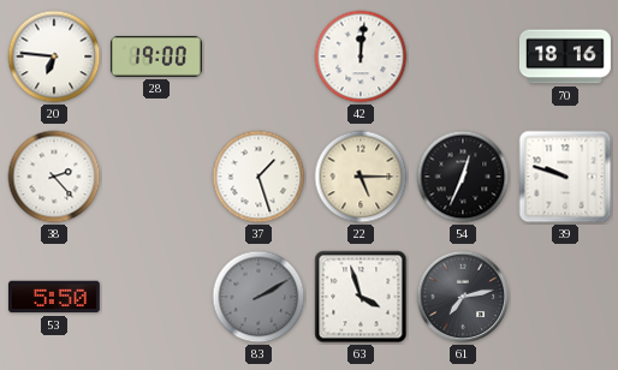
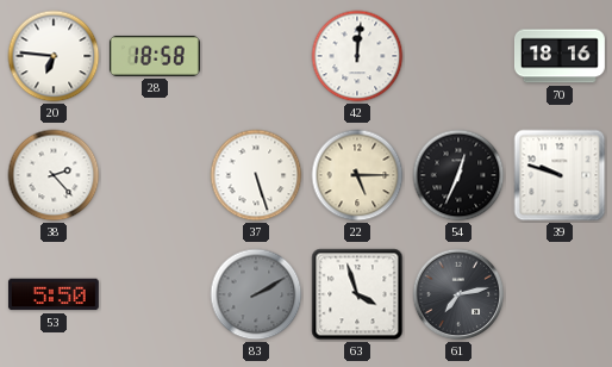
28: 19:00 -> 18:58
37: 1:27 -> 5:27
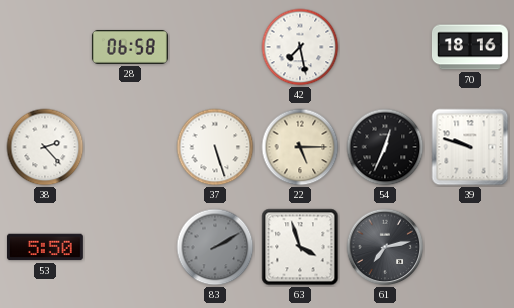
20: 6:46 -> none
28: 18:58 -> 06:58
42: 12:01 -> 7:28
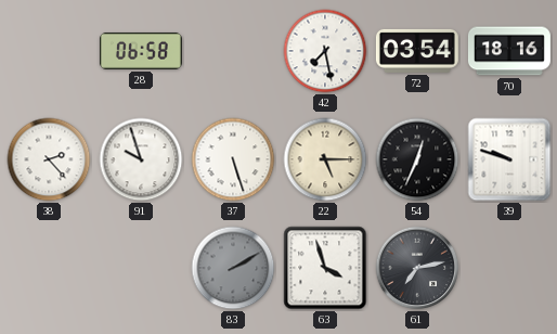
72: none -> 03:54
91: none -> 9:57
53: 5:50 -> none
